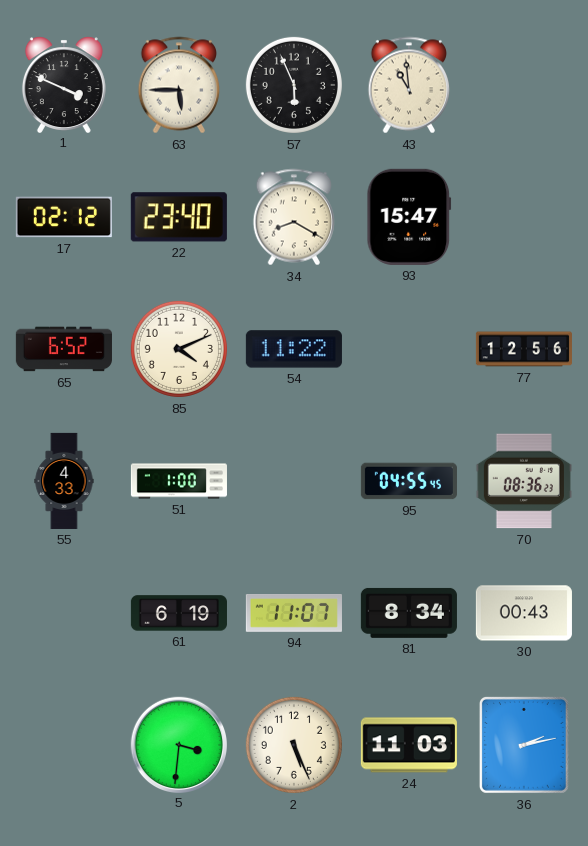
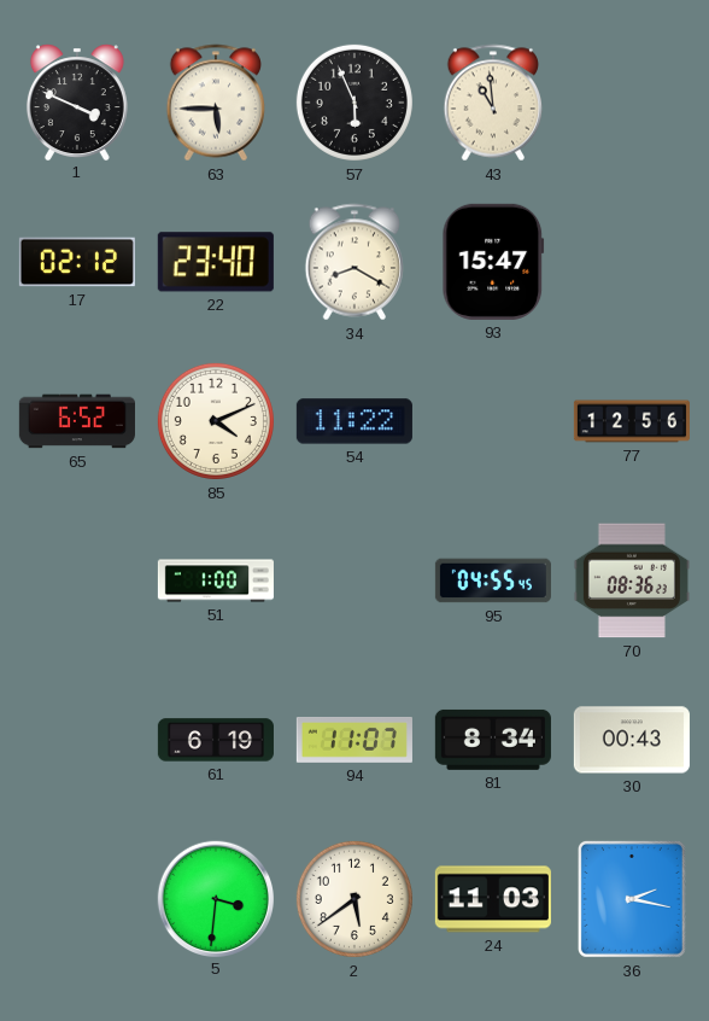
55: 4:33 -> none
2: 5:26 -> 5:39
36: 2:13 -> 2:17
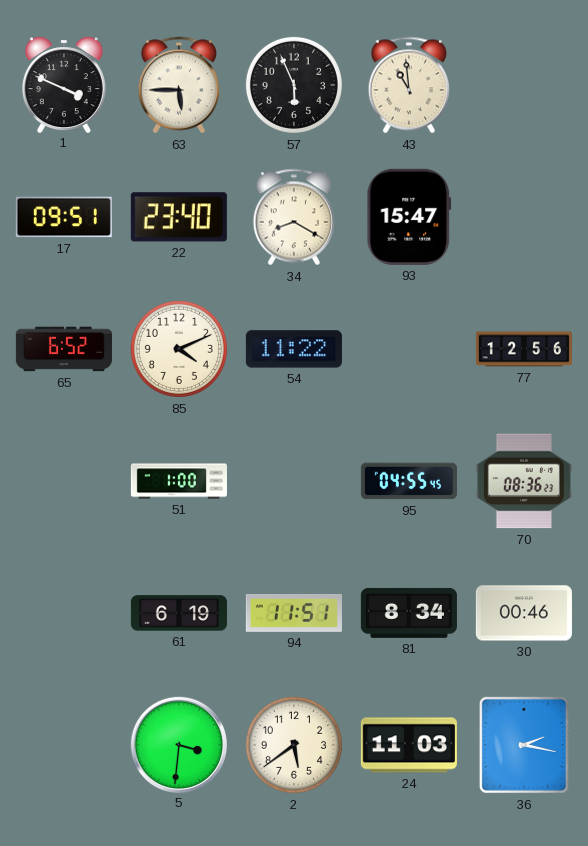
17: 02:12 -> 09:51
94: 11:07 -> 11:51
30: 00:43 -> 00:46
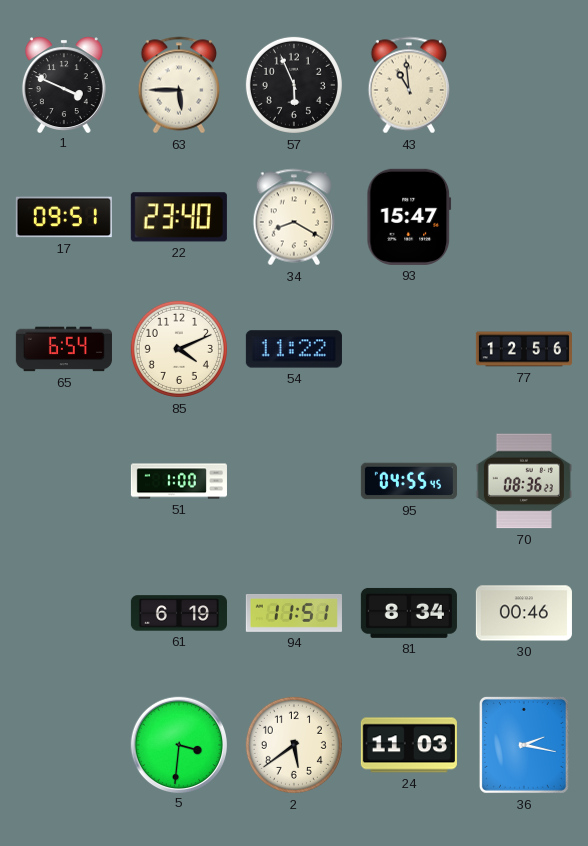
65: 6:52 -> 6:54
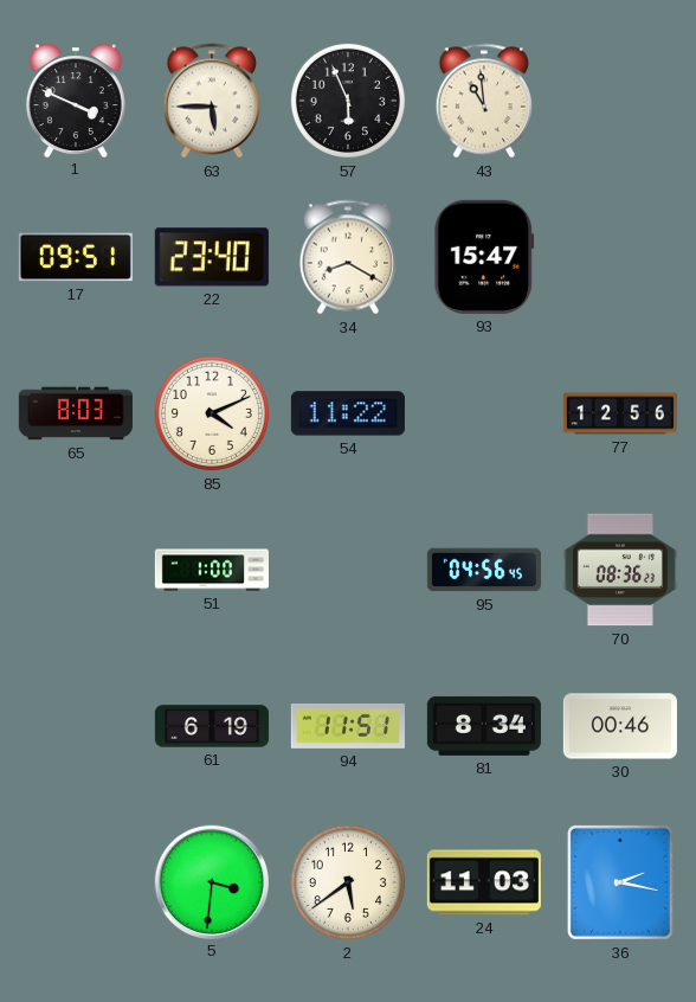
65: 6:54 -> 8:03
95: 04:55 -> 04:56
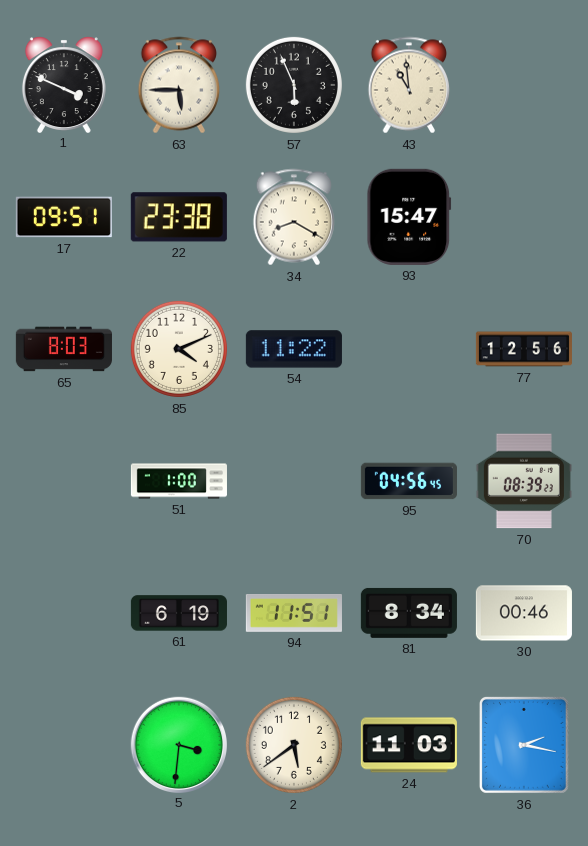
22: 23:40 -> 23:38
70: 08:36 -> 08:39
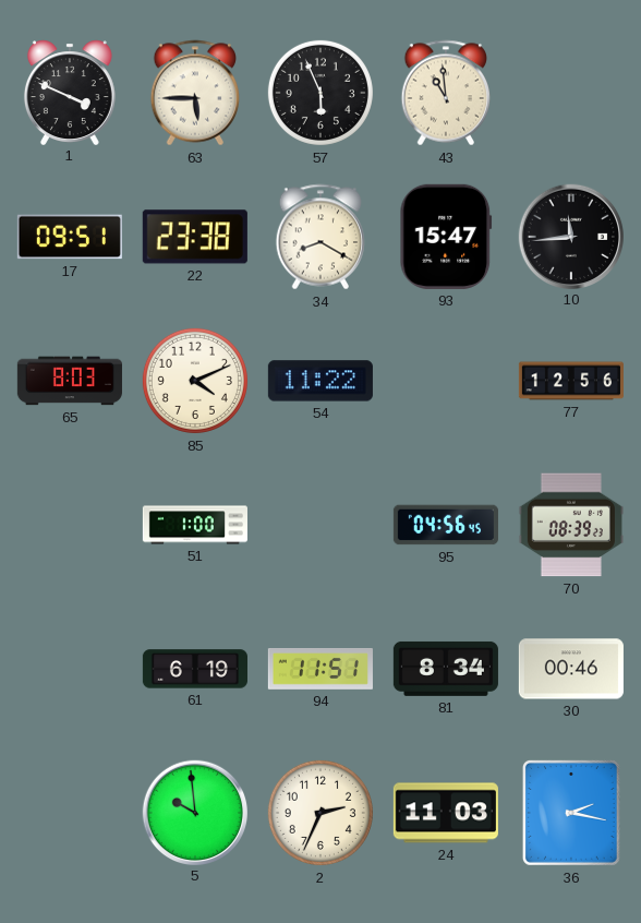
10: none -> 11:44
5: 3:31 -> 9:59
2: 5:39 -> 2:34
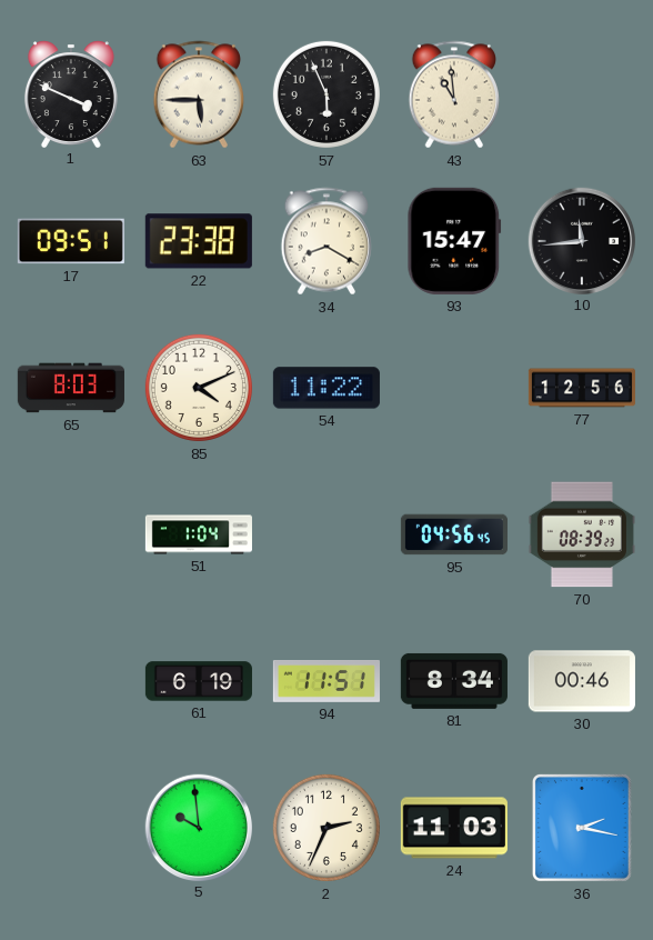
51: 1:00 -> 1:04
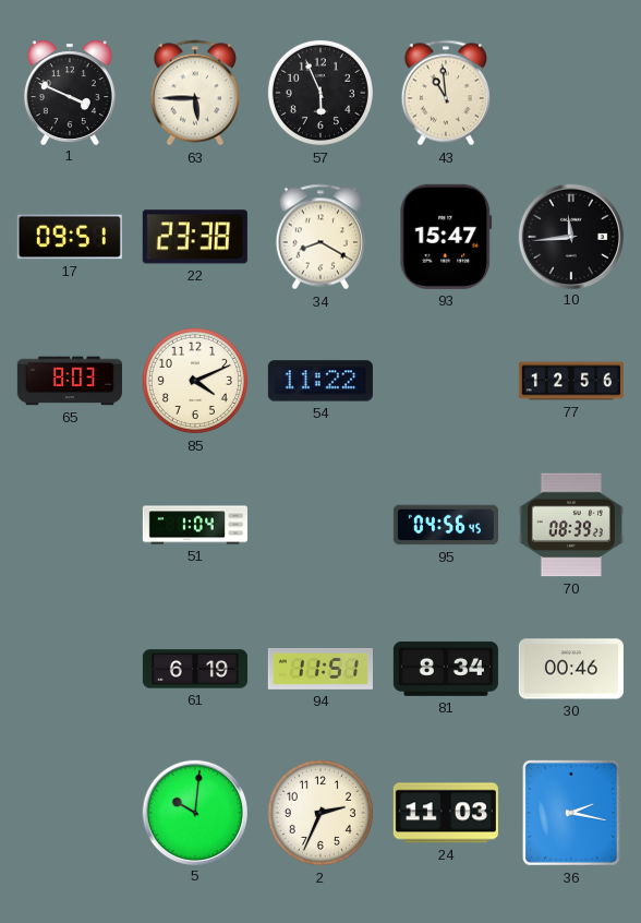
5: 9:59 -> 10:01
